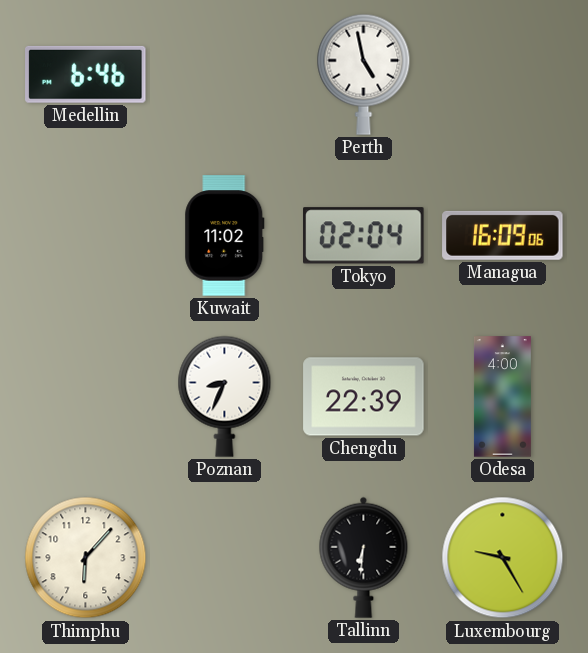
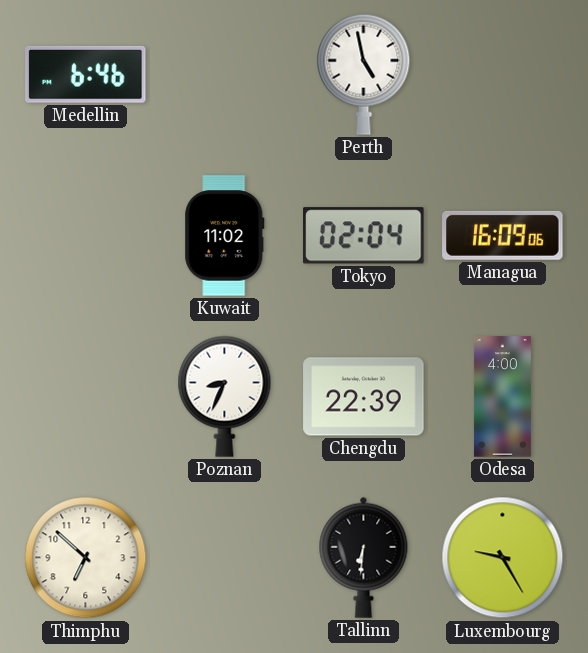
Thimphu: 6:07 -> 6:52
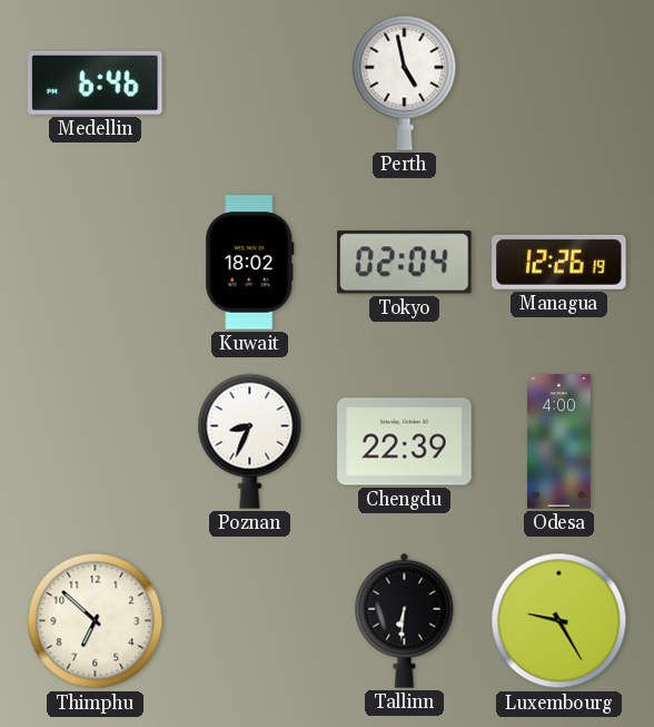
Kuwait: 11:02 -> 18:02
Managua: 16:09 -> 12:26
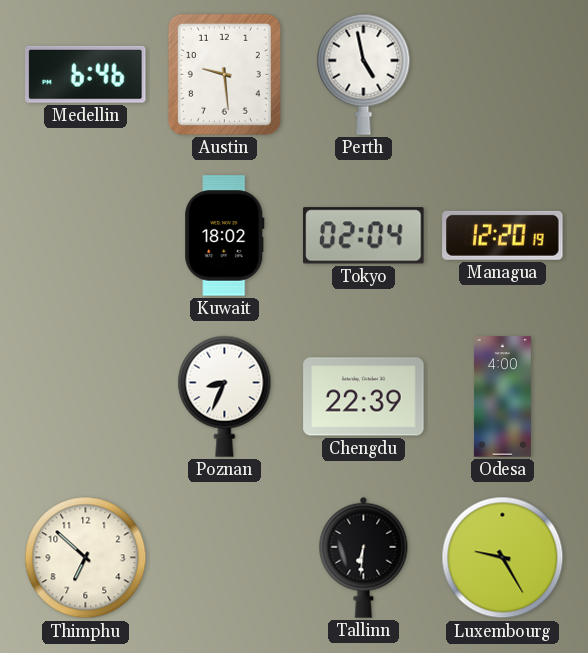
Austin: none -> 9:29
Managua: 12:26 -> 12:20
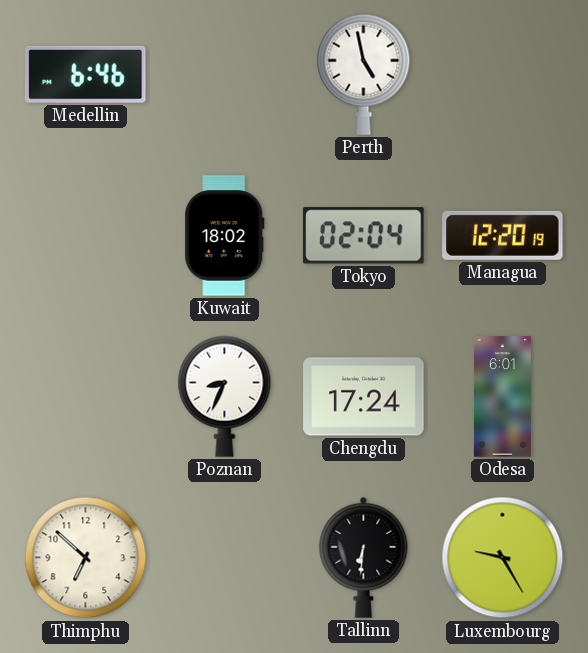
Austin: 9:29 -> none
Chengdu: 22:39 -> 17:24
Odesa: 4:00 -> 6:01
